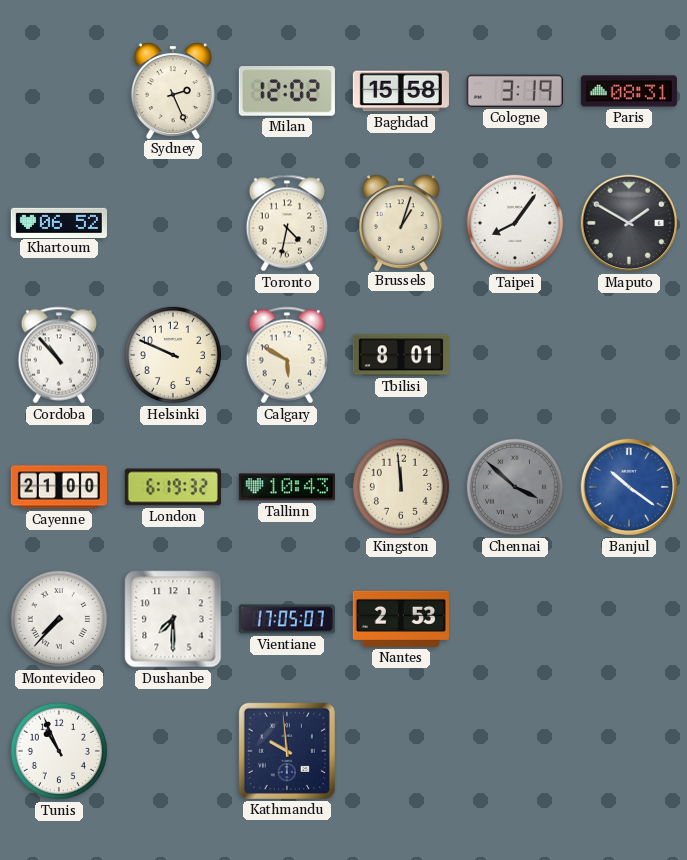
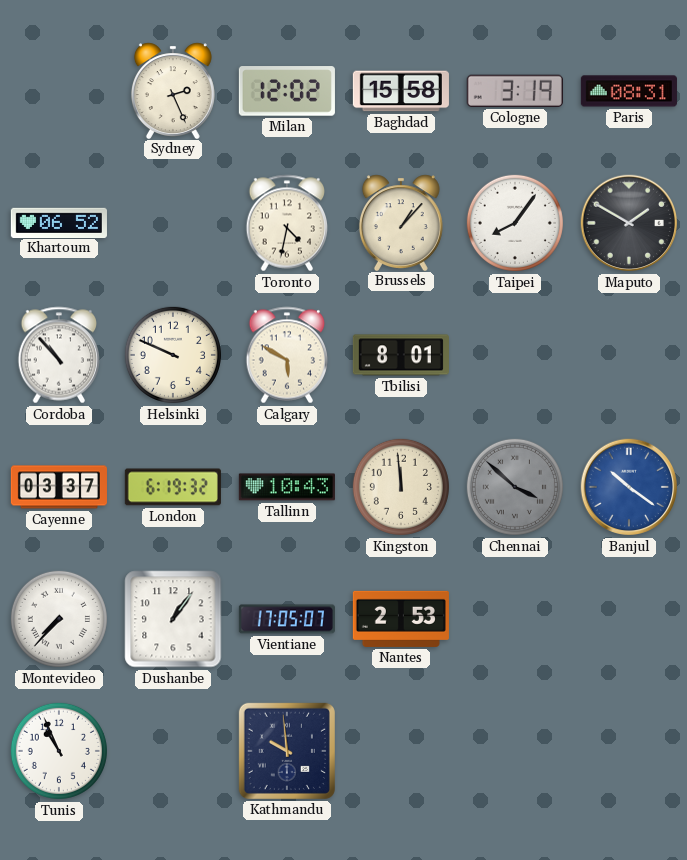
Brussels: 1:03 -> 1:07
Cayenne: 21:00 -> 03:37
Dushanbe: 7:30 -> 1:06
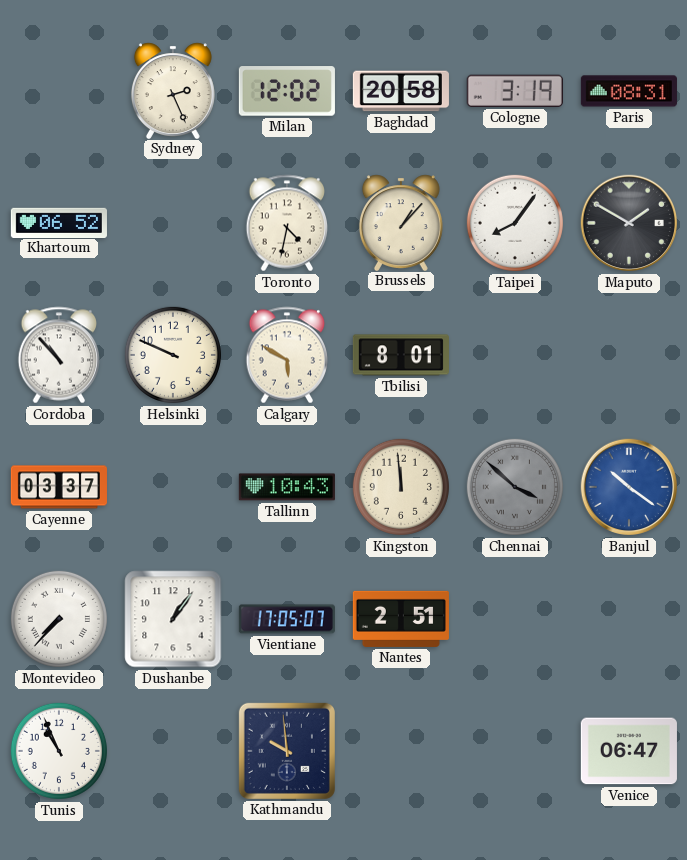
Baghdad: 15:58 -> 20:58
London: 6:19 -> none
Nantes: 2:53 -> 2:51
Venice: none -> 06:47
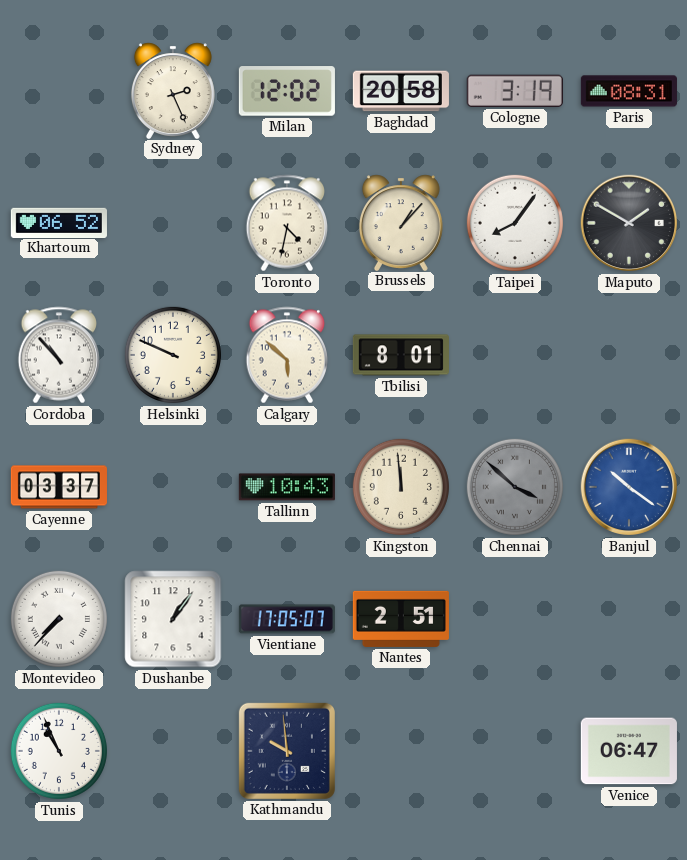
Calgary: 5:50 -> 5:52
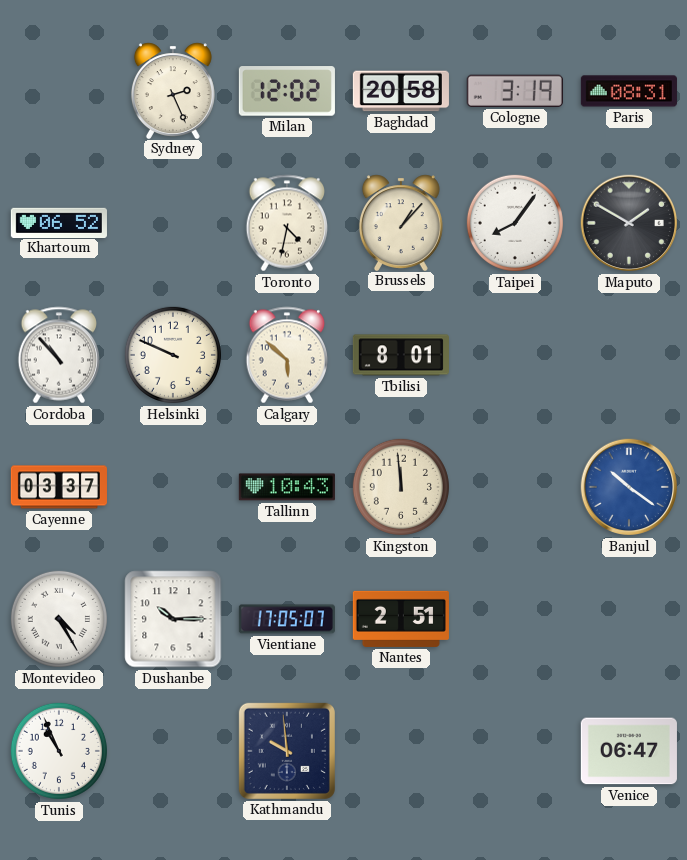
Chennai: 3:52 -> none
Montevideo: 7:37 -> 4:25
Dushanbe: 1:06 -> 10:15
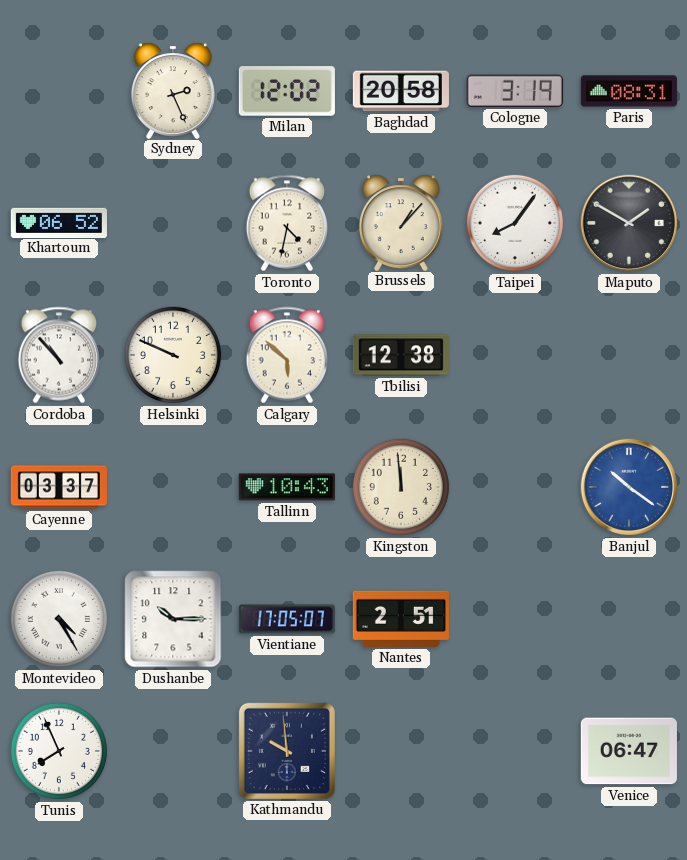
Tbilisi: 8:01 -> 12:38
Tunis: 10:56 -> 7:56
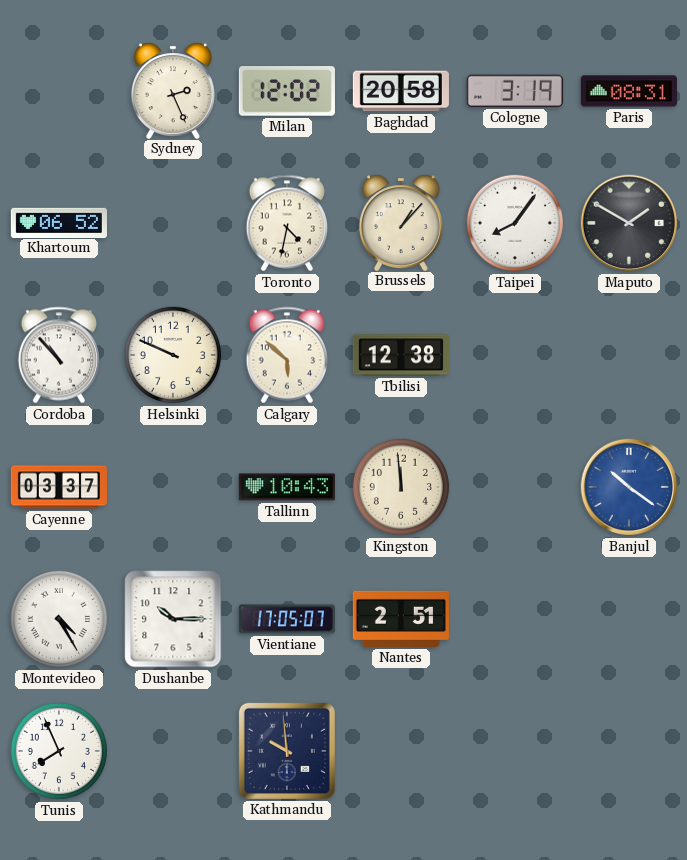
Venice: 06:47 -> none
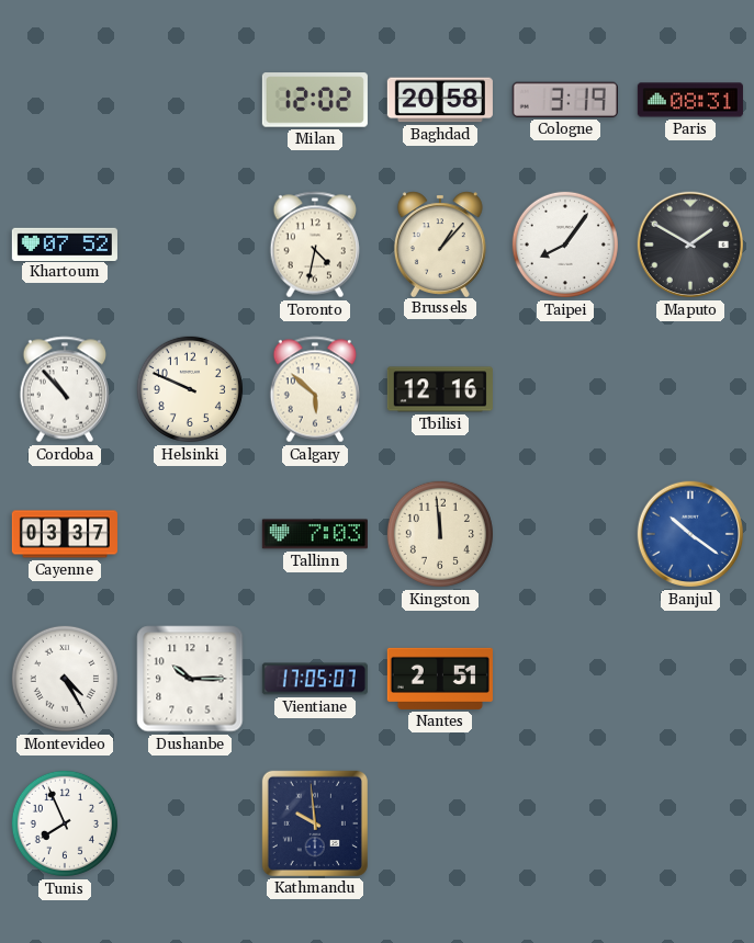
Sydney: 2:26 -> none
Khartoum: 06:52 -> 07:52
Tbilisi: 12:38 -> 12:16
Tallinn: 10:43 -> 7:03
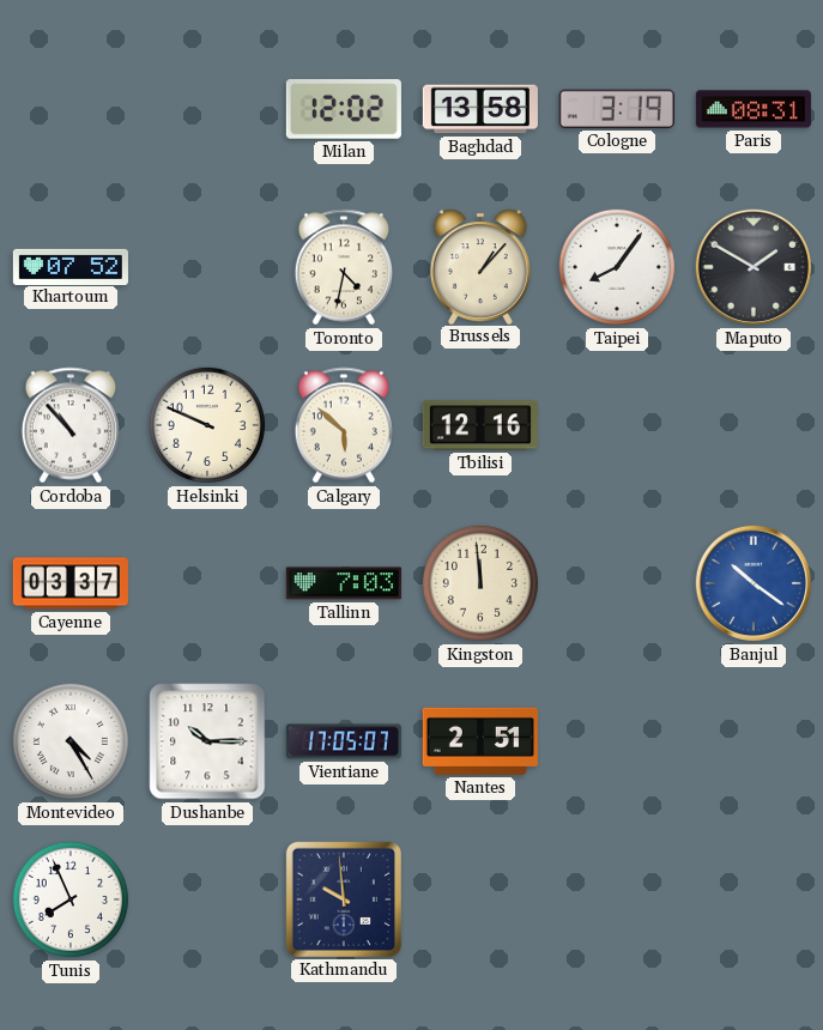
Baghdad: 20:58 -> 13:58
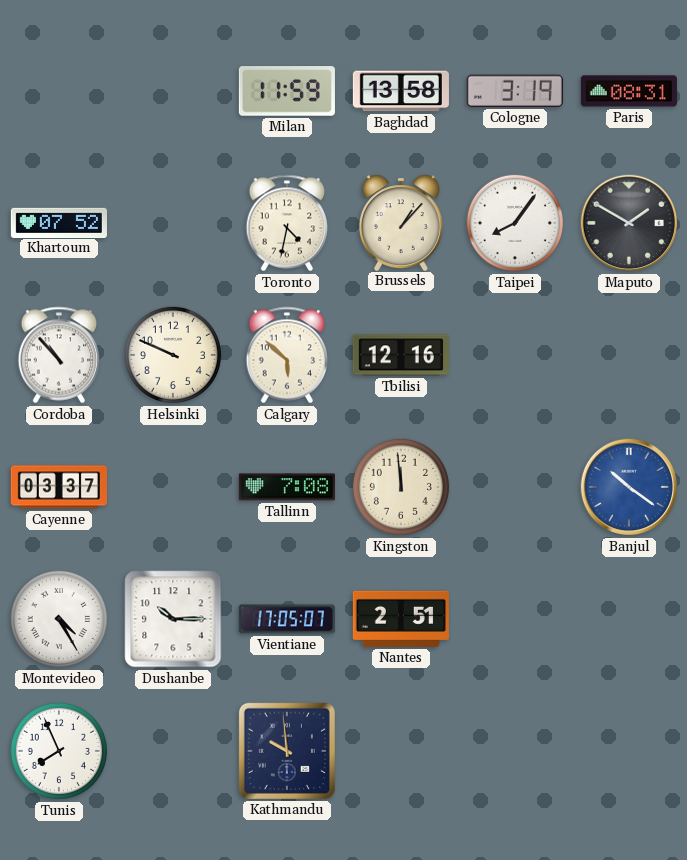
Milan: 12:02 -> 11:59
Tallinn: 7:03 -> 7:08
